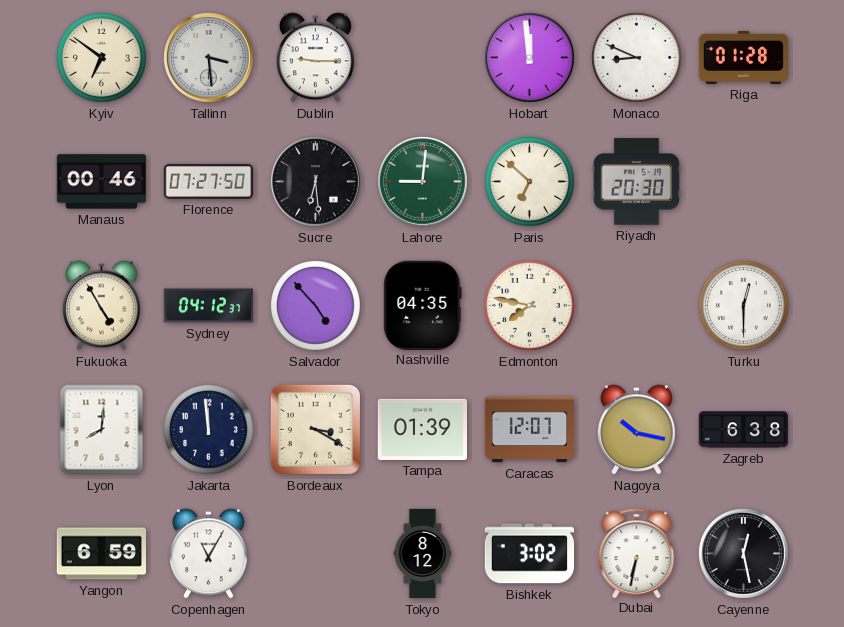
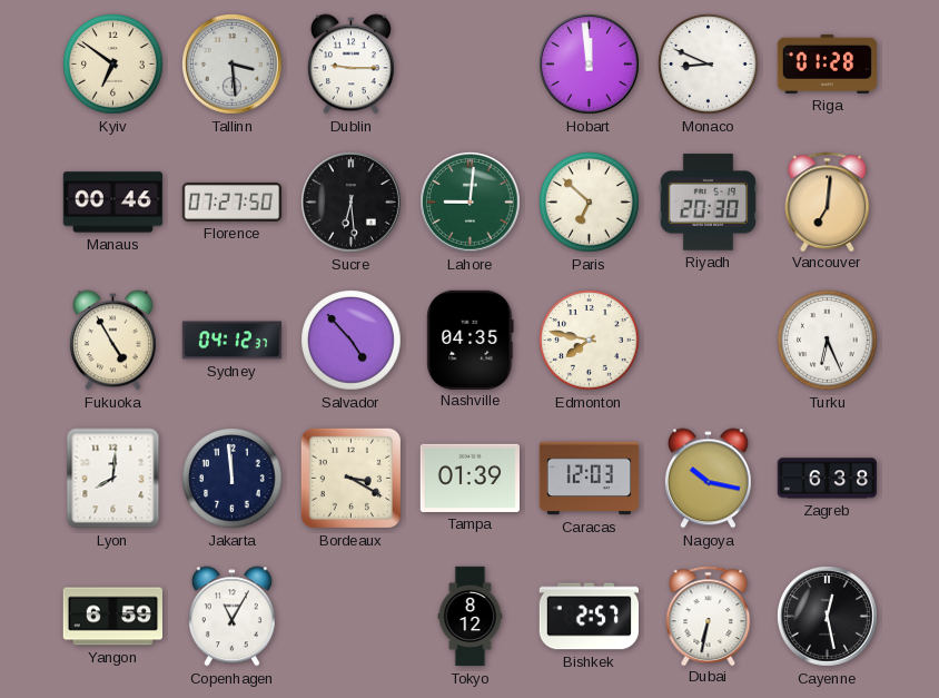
Vancouver: none -> 7:01
Turku: 12:30 -> 6:26
Caracas: 12:07 -> 12:03
Bishkek: 3:02 -> 2:57
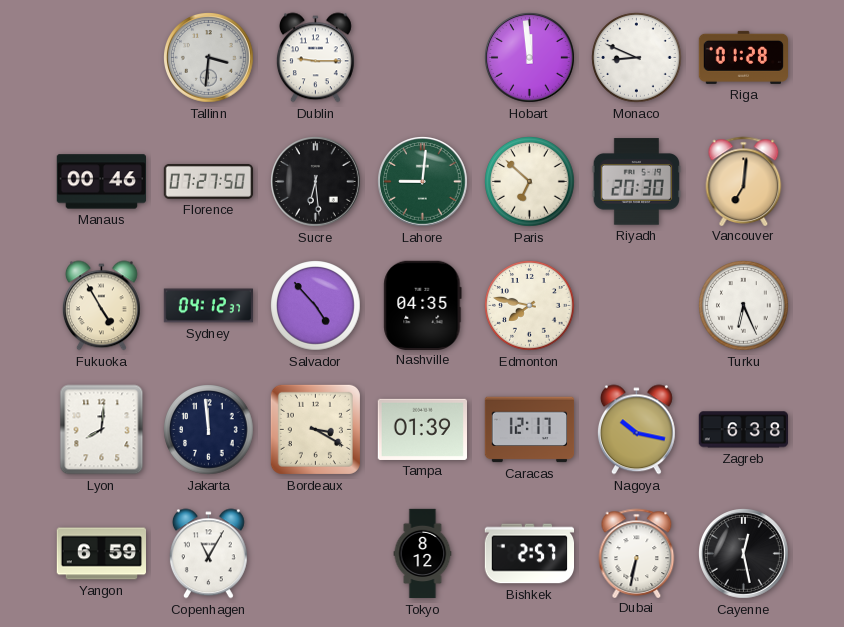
Kyiv: 6:51 -> none
Tallinn: 3:29 -> 3:31
Caracas: 12:03 -> 12:17
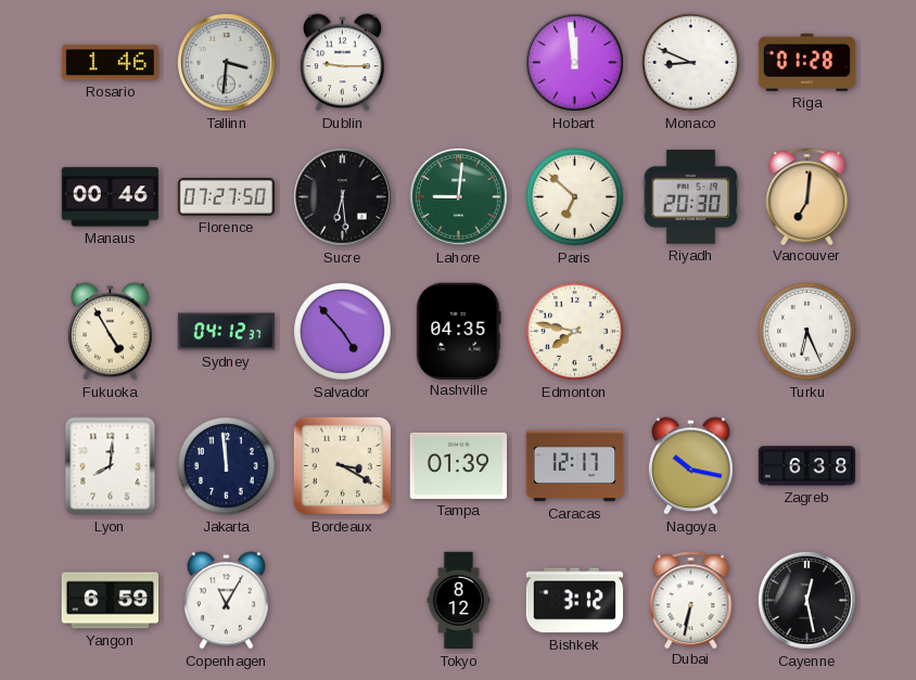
Rosario: none -> 1:46
Bishkek: 2:57 -> 3:12
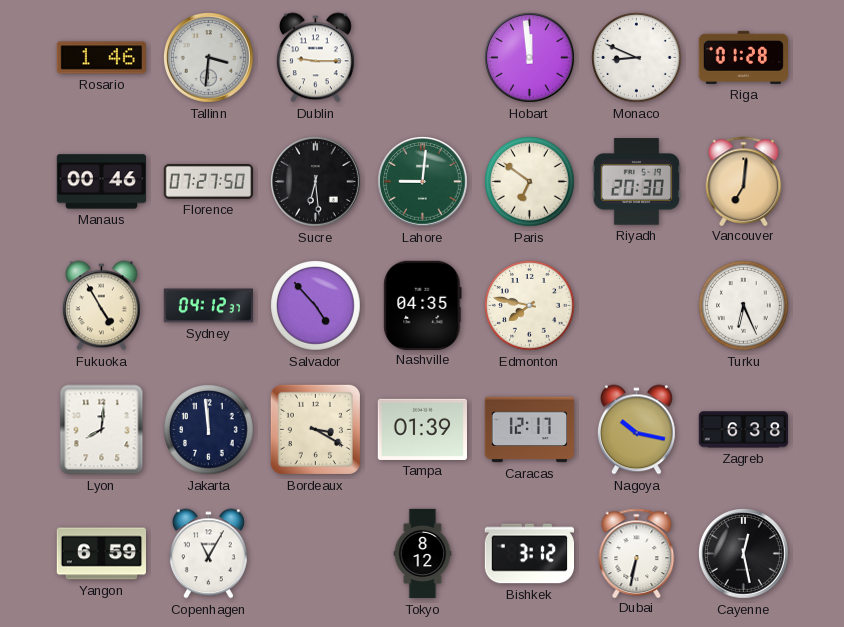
Paris: 6:52 -> 6:51
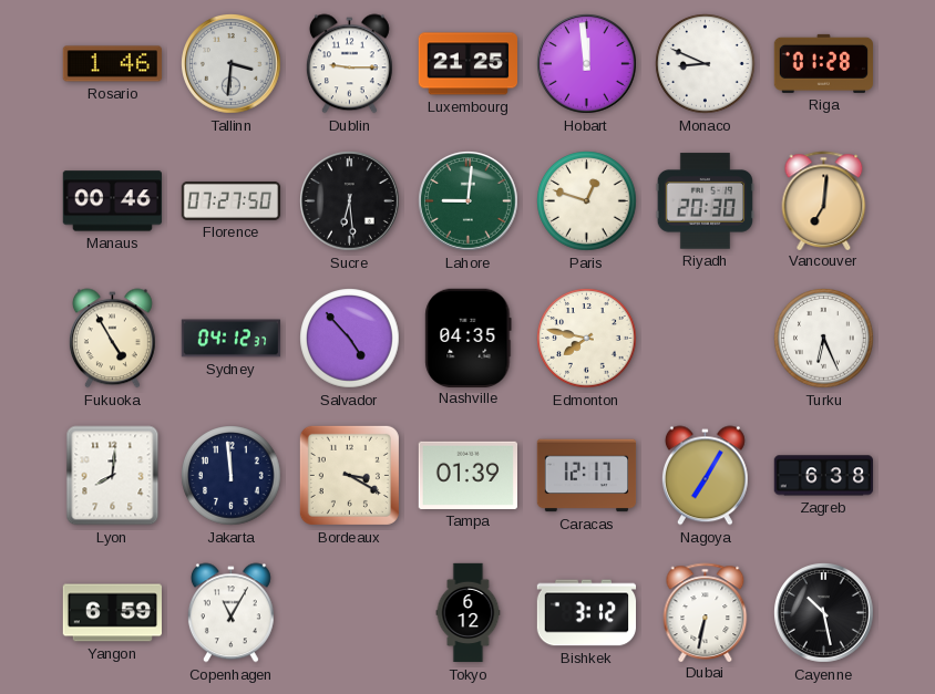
Luxembourg: none -> 21:25
Paris: 6:51 -> 12:48
Nagoya: 10:17 -> 7:05
Tokyo: 8:12 -> 6:12
Cayenne: 12:28 -> 10:28
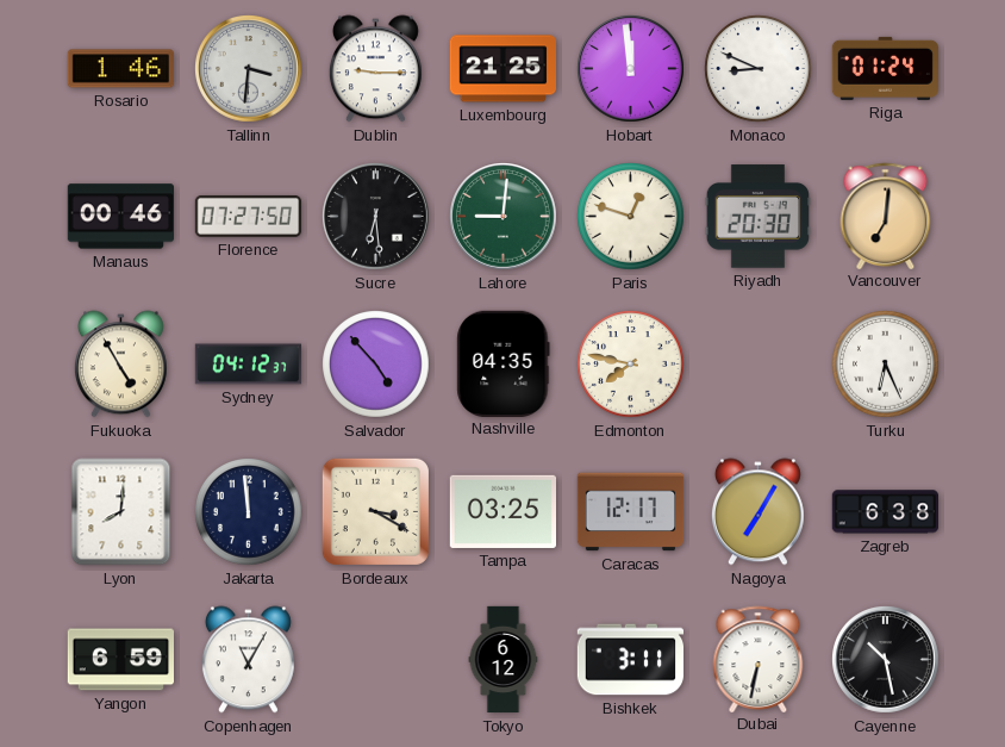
Riga: 01:28 -> 01:24
Tampa: 01:39 -> 03:25
Bishkek: 3:12 -> 3:11
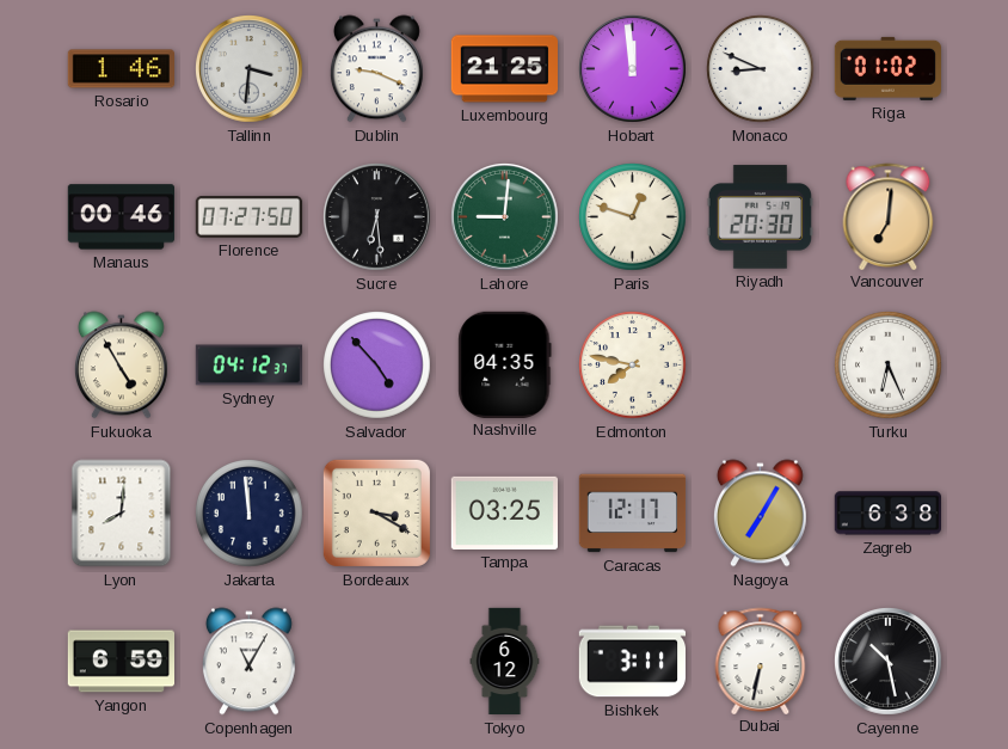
Dublin: 9:15 -> 9:19
Riga: 01:24 -> 01:02
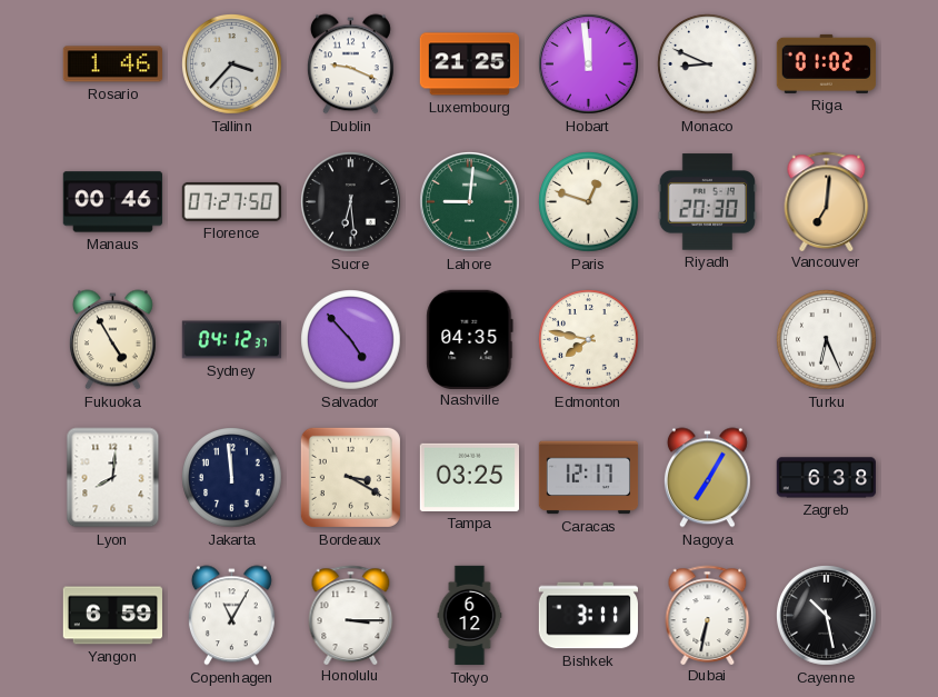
Tallinn: 3:31 -> 3:37
Honolulu: none -> 3:15
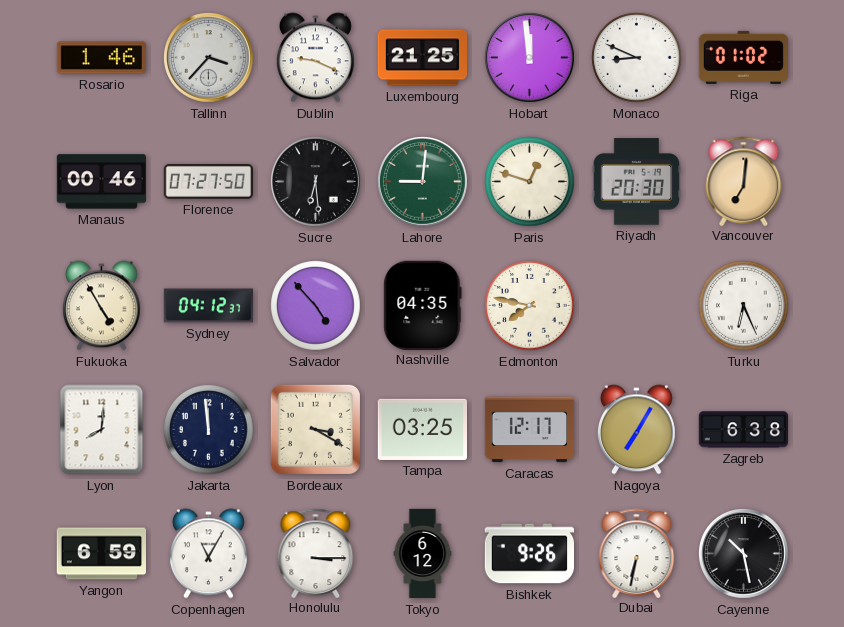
Bishkek: 3:11 -> 9:26
